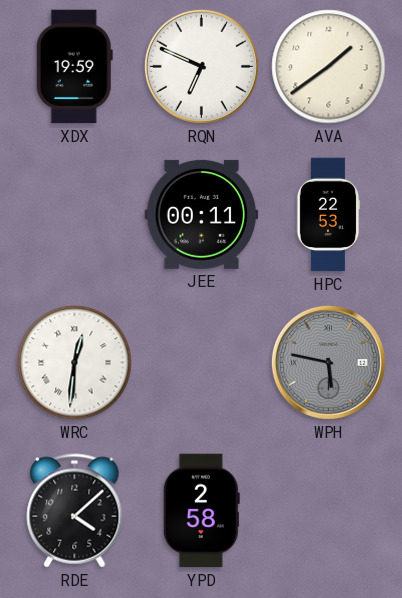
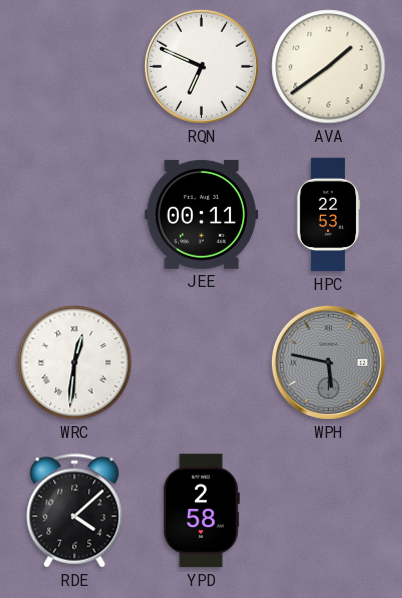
XDX: 19:59 -> none
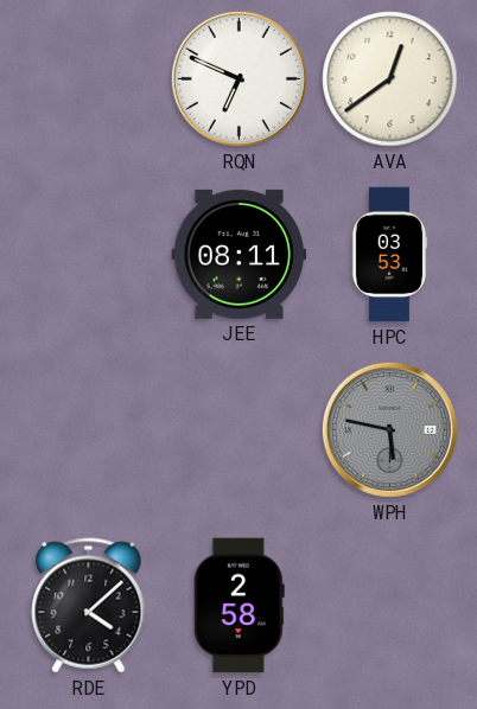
AVA: 1:39 -> 12:39
JEE: 00:11 -> 08:11
HPC: 22:53 -> 03:53
WRC: 12:31 -> none
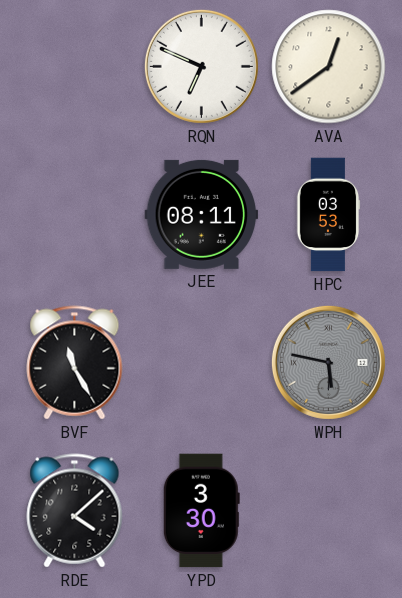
BVF: none -> 11:25
YPD: 2:58 -> 3:30
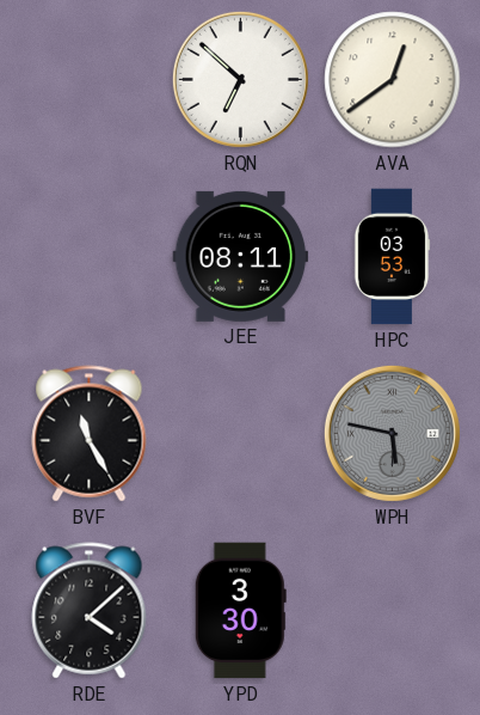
RQN: 6:49 -> 6:52
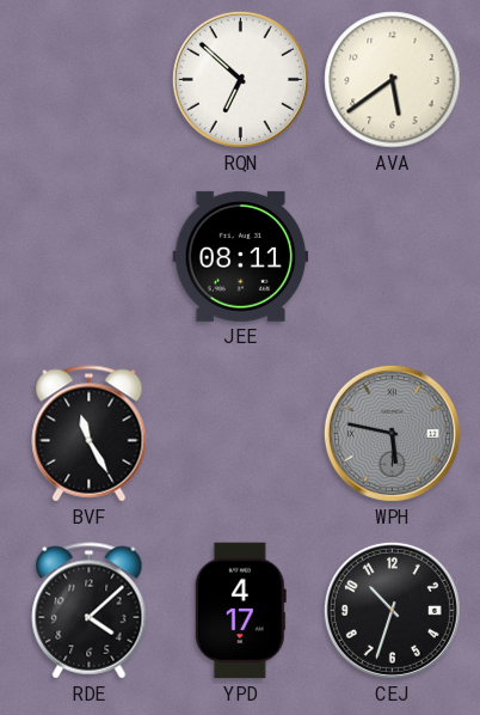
AVA: 12:39 -> 5:39
HPC: 03:53 -> none
YPD: 3:30 -> 4:17
CEJ: none -> 10:33
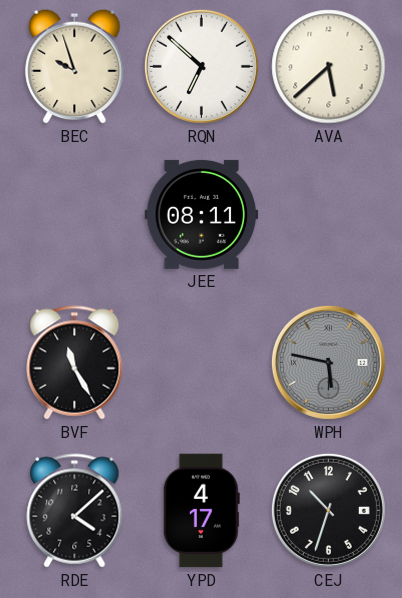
BEC: none -> 9:57
AVA: 5:39 -> 5:38
